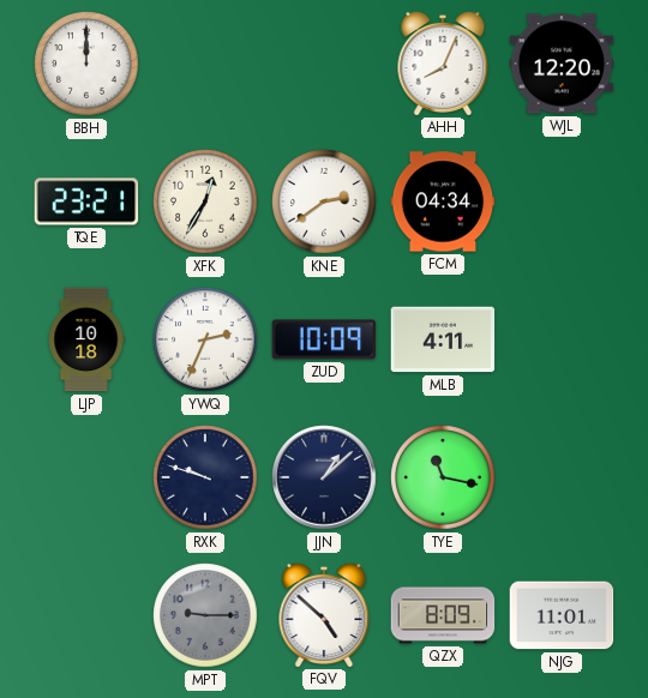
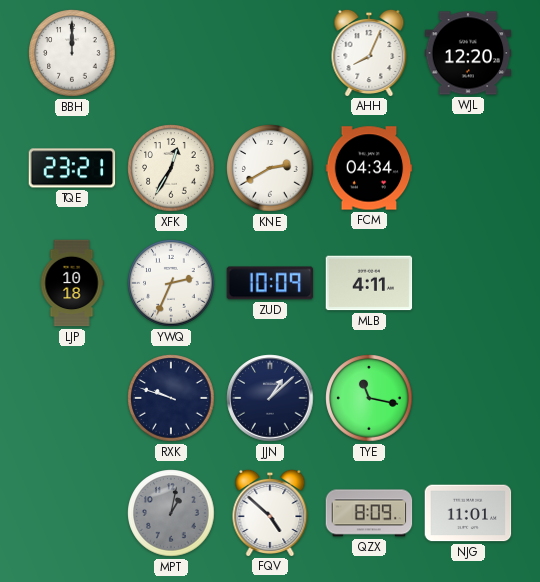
KNE: 2:39 -> 2:40
MPT: 9:15 -> 1:02
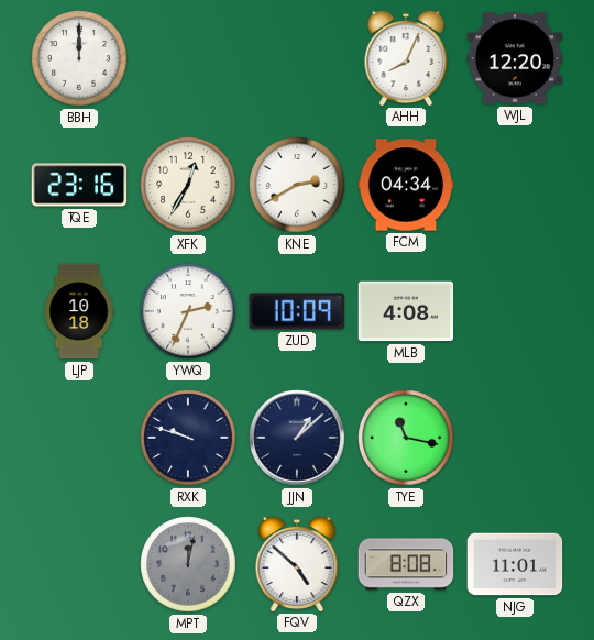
TQE: 23:21 -> 23:16
MLB: 4:11 -> 4:08
MPT: 1:02 -> 12:02
QZX: 8:09 -> 8:08
